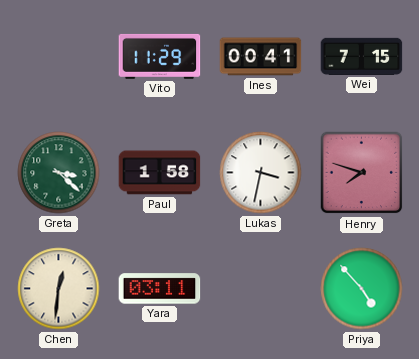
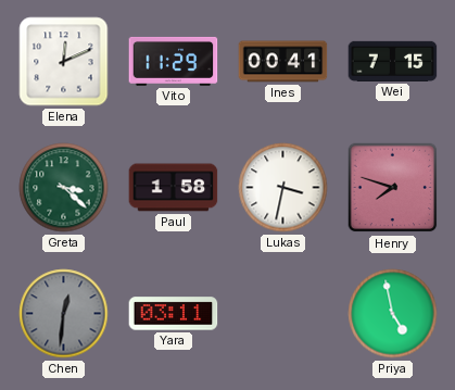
Elena: none -> 12:11
Chen dial: cream -> grey
Priya: 4:53 -> 4:58
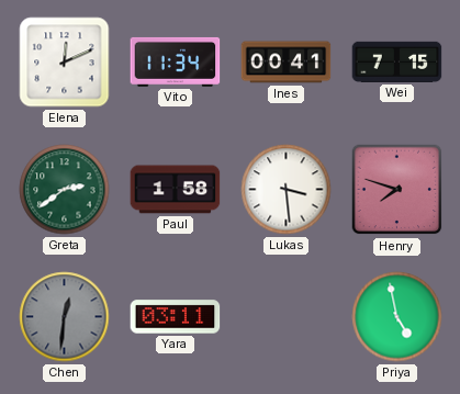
Vito: 11:29 -> 11:34
Greta: 3:22 -> 2:39
Lukas: 3:32 -> 3:29
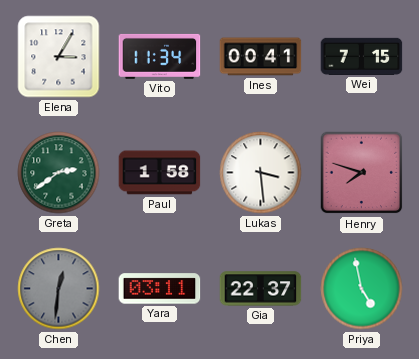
Elena: 12:11 -> 3:05
Gia: none -> 22:37
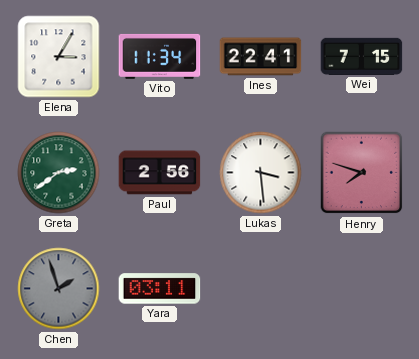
Ines: 00:41 -> 22:41
Paul: 1:58 -> 2:56
Chen: 12:31 -> 1:57
Gia: 22:37 -> none
Priya: 4:58 -> none
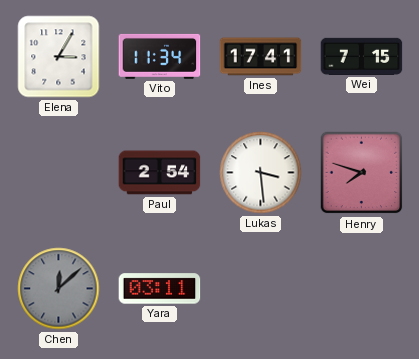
Ines: 22:41 -> 17:41
Greta: 2:39 -> none
Paul: 2:56 -> 2:54
Chen: 1:57 -> 12:08
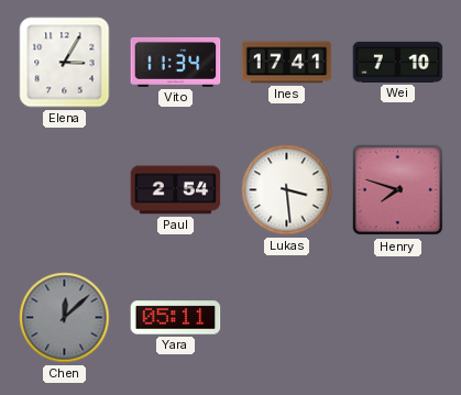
Wei: 7:15 -> 7:10
Yara: 03:11 -> 05:11
